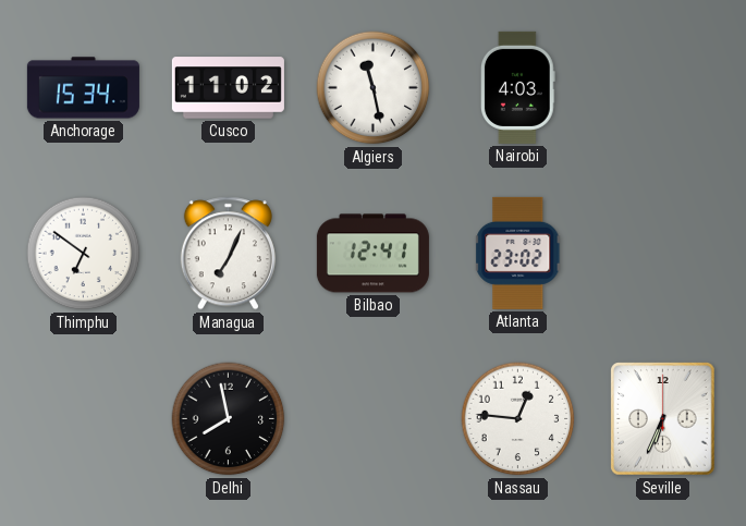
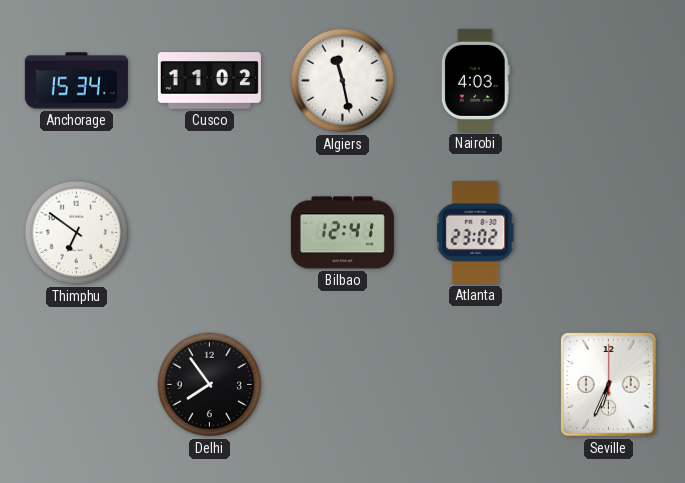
Managua: 7:04 -> none
Delhi: 7:58 -> 7:54
Nassau: 12:46 -> none
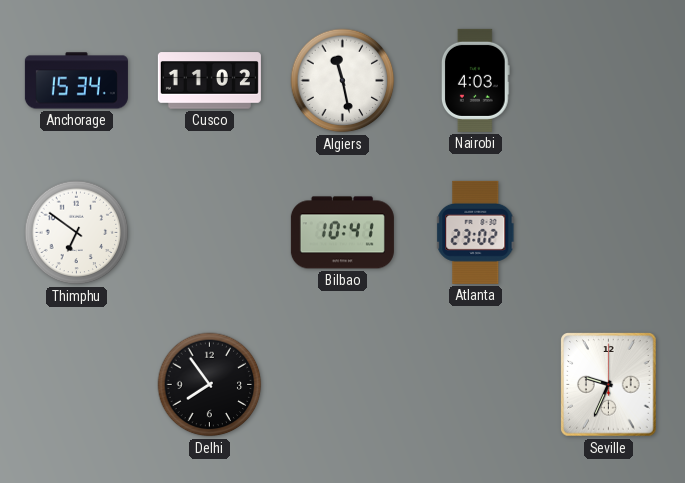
Bilbao: 12:41 -> 10:41
Seville: 6:34 -> 9:34
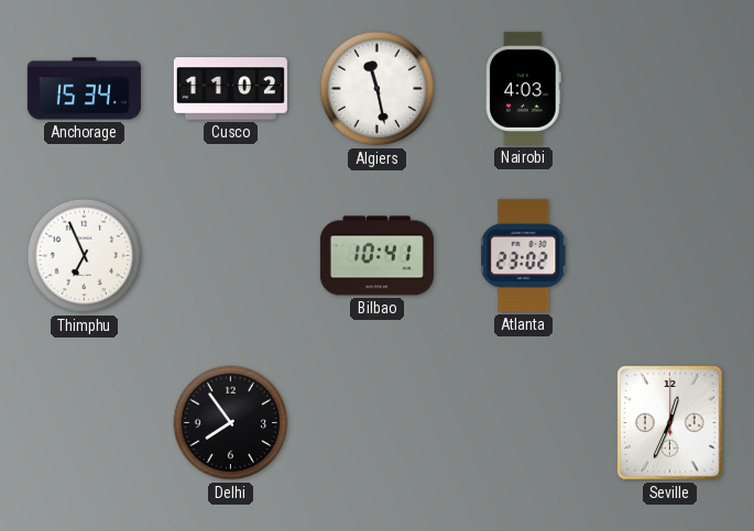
Thimphu: 6:51 -> 6:56
Seville: 9:34 -> 12:34
